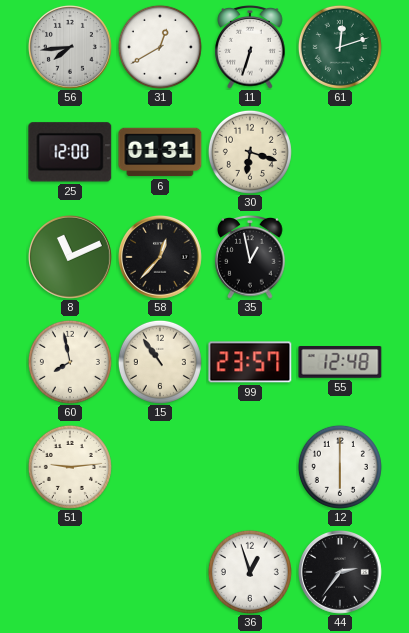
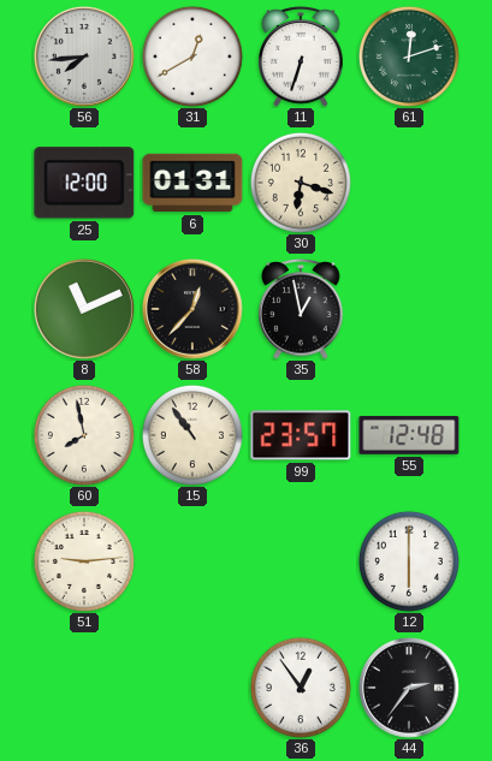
36: 12:57 -> 12:54
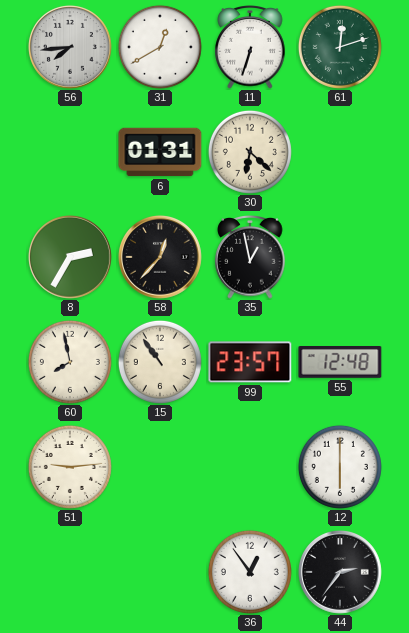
25: 12:00 -> none
30: 6:18 -> 6:22
8: 11:11 -> 2:35
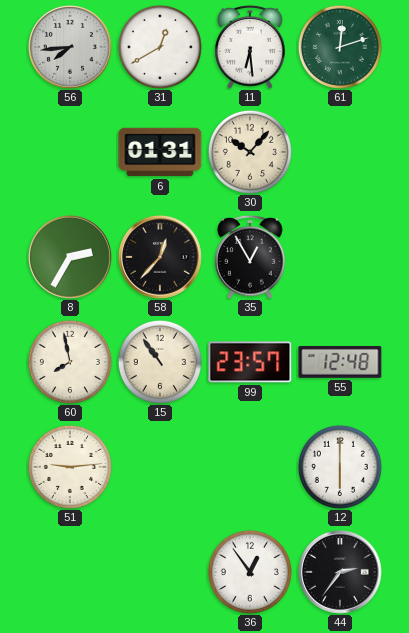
11: 6:33 -> 6:29
30: 6:22 -> 10:07
35: 12:58 -> 12:55
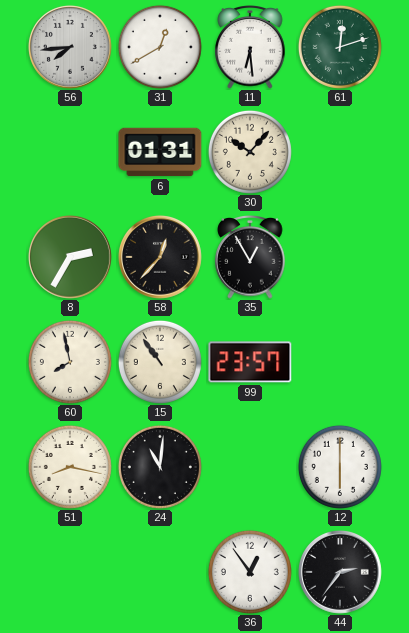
55: 12:48 -> none
51: 9:14 -> 8:17
24: none -> 11:01
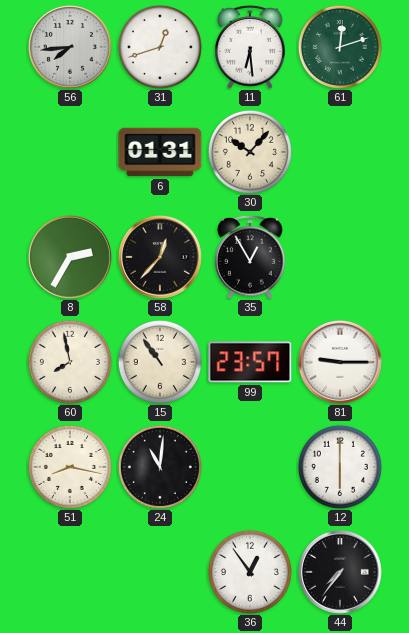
31: 12:40 -> 12:42
81: none -> 9:15
44: 2:36 -> 7:36
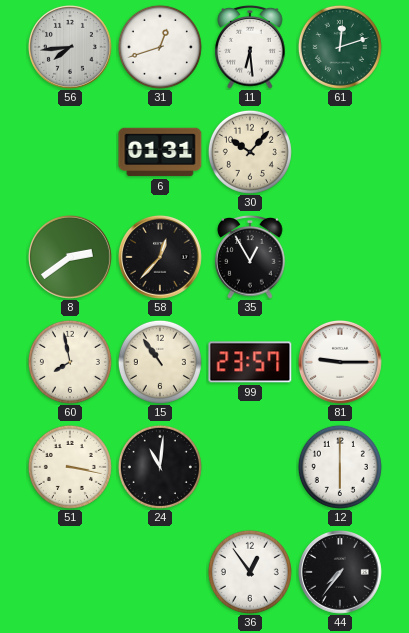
8: 2:35 -> 2:39
51: 8:17 -> 3:17
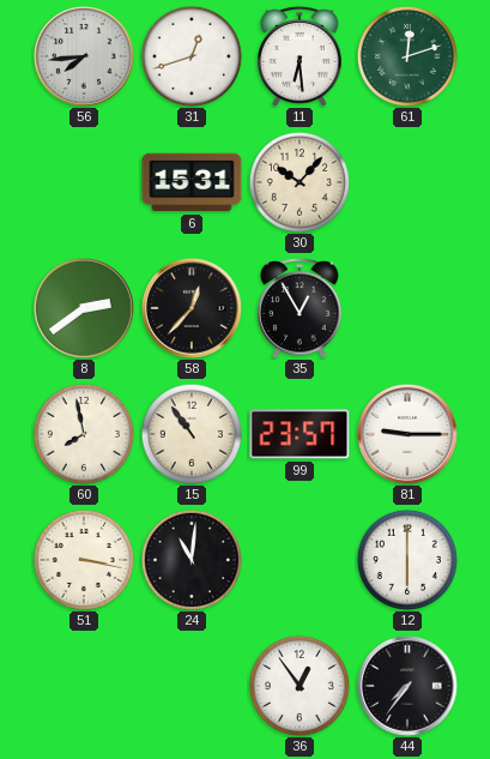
6: 01:31 -> 15:31
